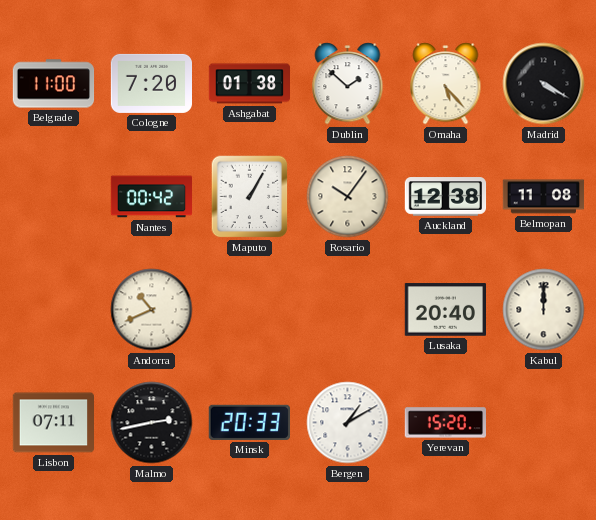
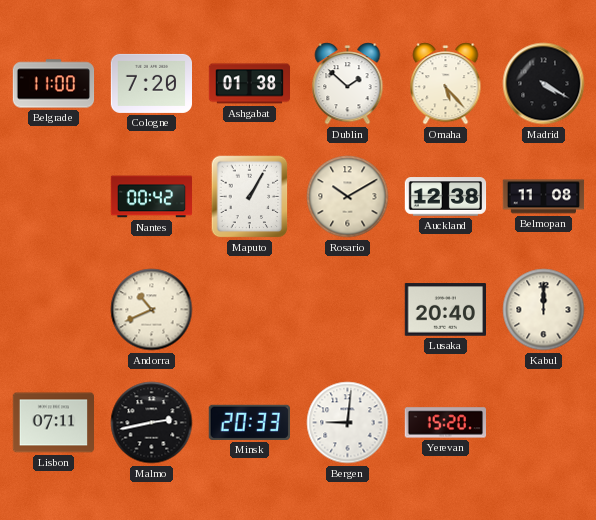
Rosario: 10:06 -> 10:10
Bergen: 1:10 -> 9:01
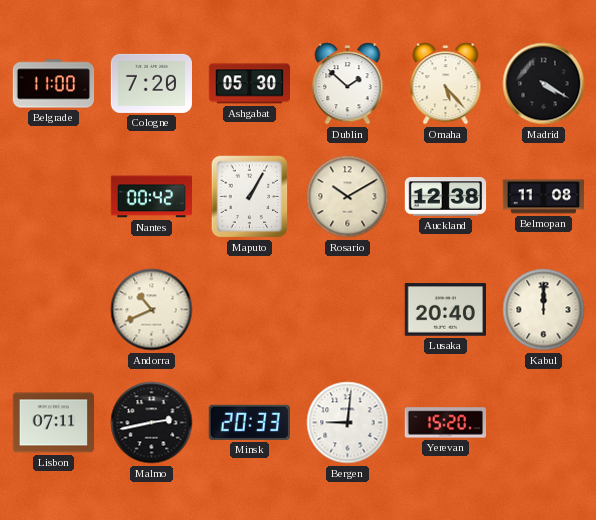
Ashgabat: 01:38 -> 05:30
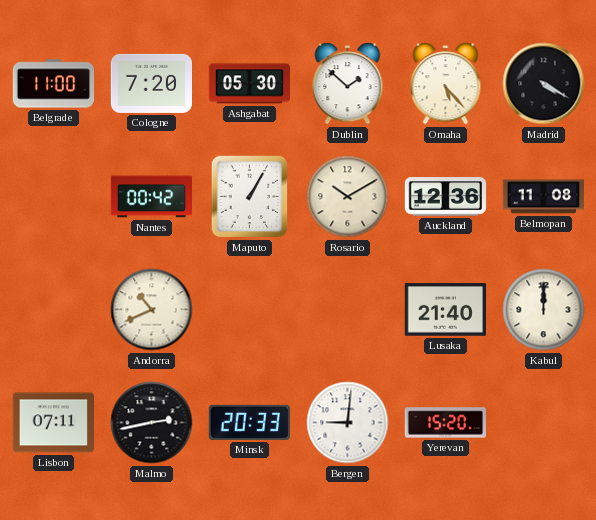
Auckland: 12:38 -> 12:36
Lusaka: 20:40 -> 21:40
